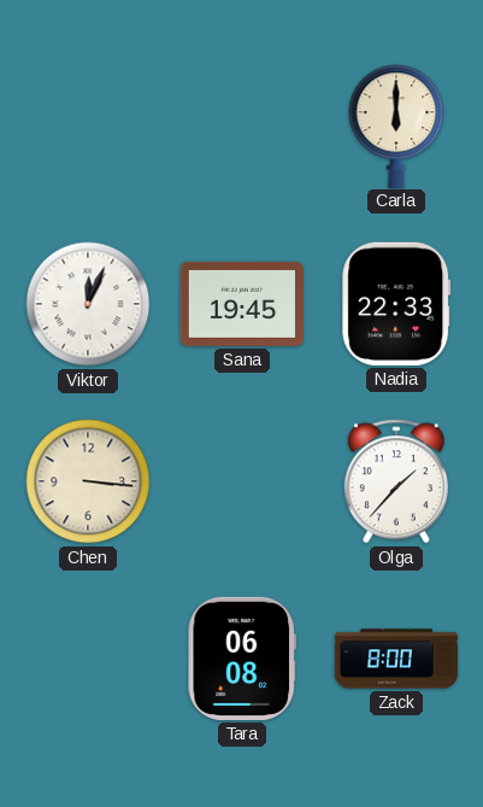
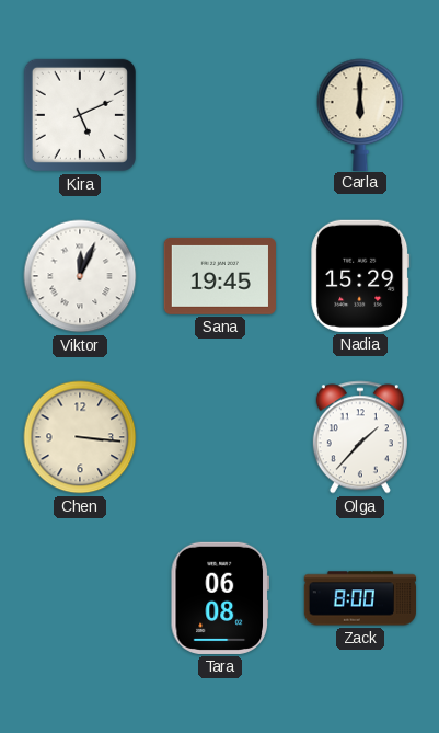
Kira: none -> 5:11
Nadia: 22:33 -> 15:29
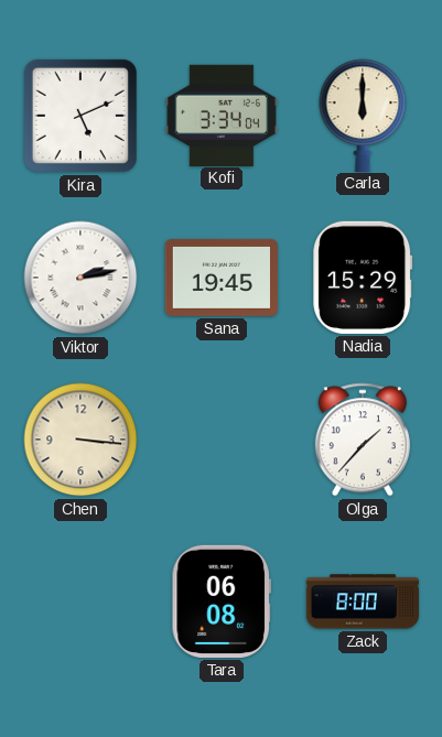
Kofi: none -> 3:34
Viktor: 12:04 -> 2:13
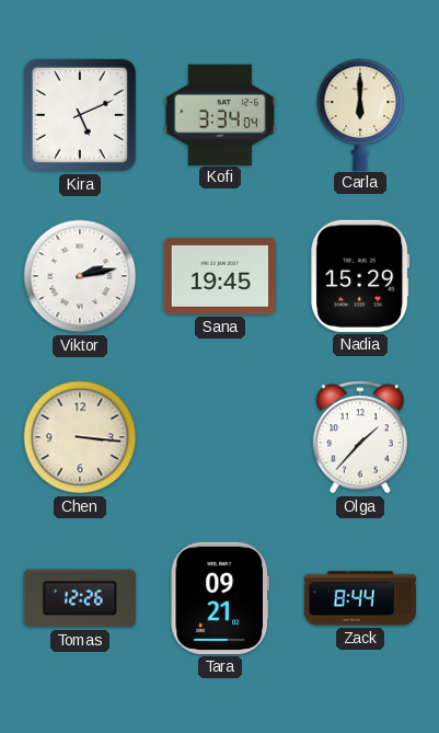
Tomas: none -> 12:26
Tara: 06:08 -> 09:21
Zack: 8:00 -> 8:44
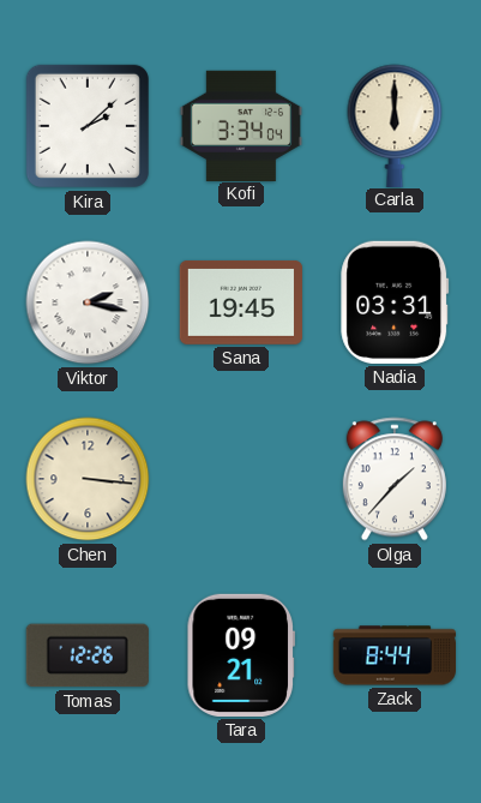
Kira: 5:11 -> 2:08
Viktor: 2:13 -> 2:17
Nadia: 15:29 -> 03:31
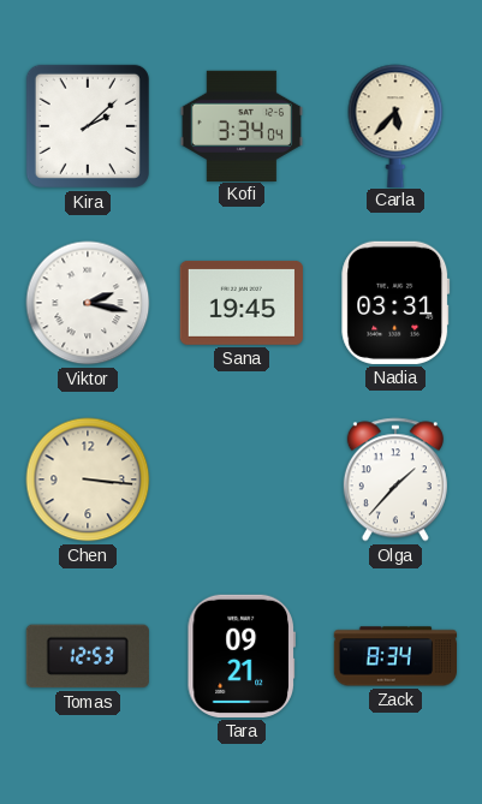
Carla: 6:00 -> 5:37
Tomas: 12:26 -> 12:53
Zack: 8:44 -> 8:34
